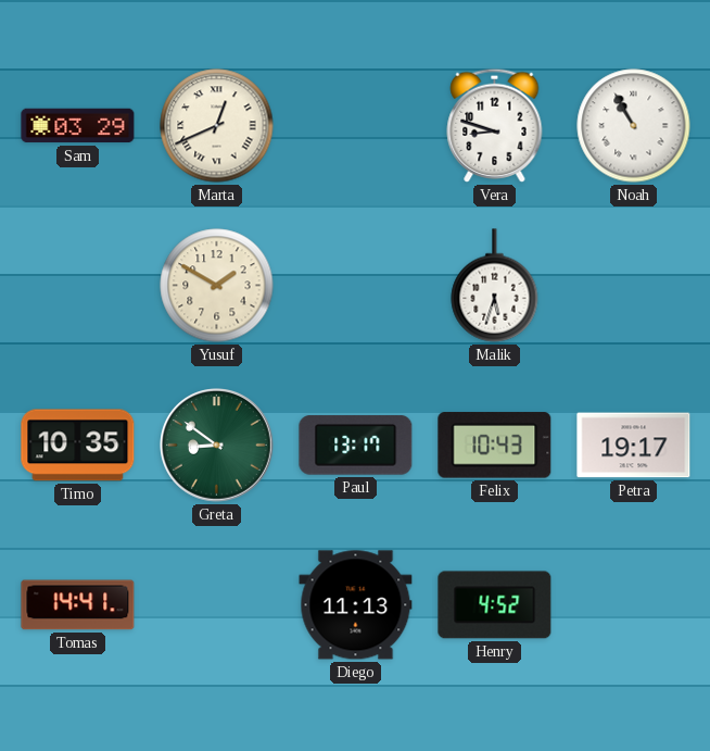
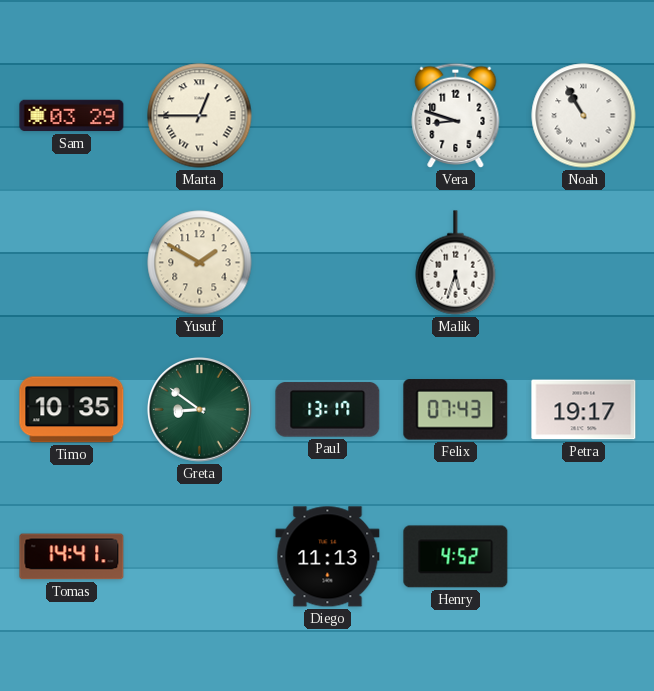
Marta: 12:41 -> 12:45
Felix: 10:43 -> 07:43
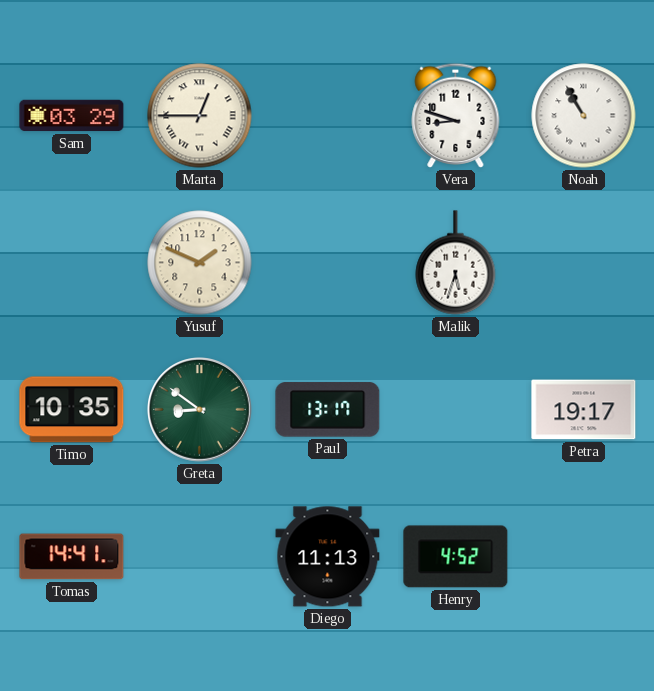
Yusuf: 1:50 -> 1:49
Felix: 07:43 -> none
